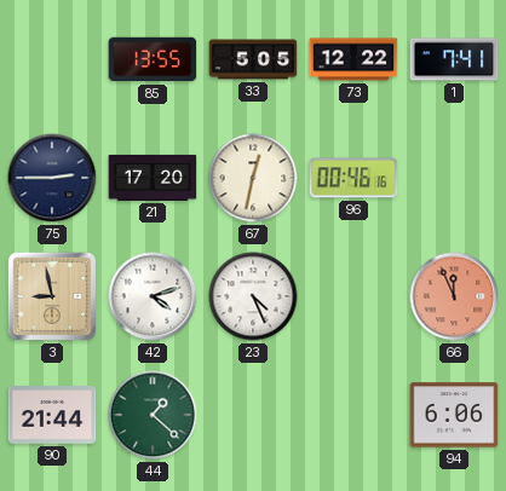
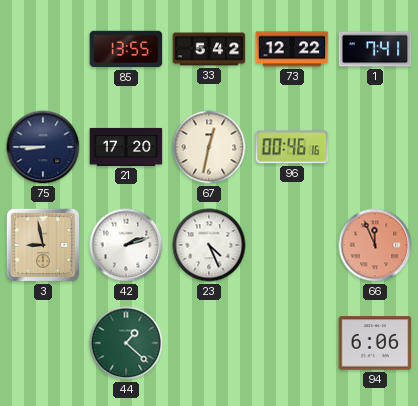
33: 5:05 -> 5:42
75: 2:45 -> 8:45
42: 4:12 -> 2:12
90: 21:44 -> none
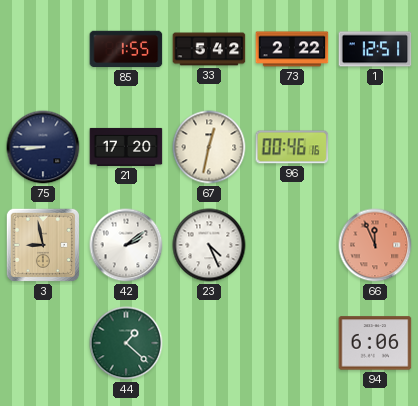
85: 13:55 -> 1:55
73: 12:22 -> 2:22
1: 7:41 -> 12:51
42: 2:12 -> 2:09
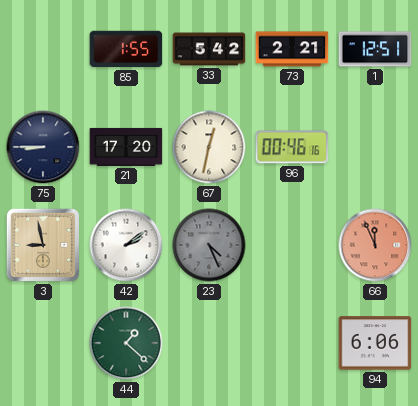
73: 2:22 -> 2:21
23 dial: white -> grey
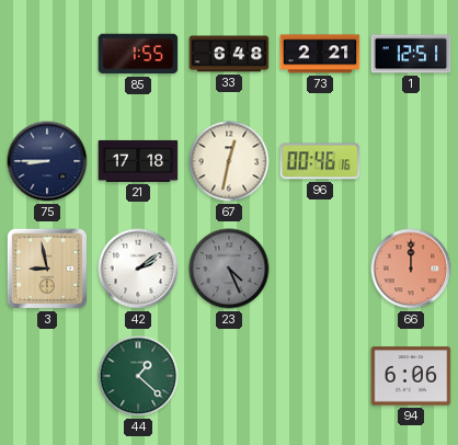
33: 5:42 -> 6:48
21: 17:20 -> 17:18
66: 11:56 -> 12:00
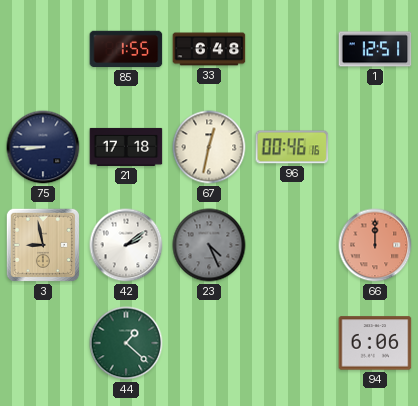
73: 2:21 -> none
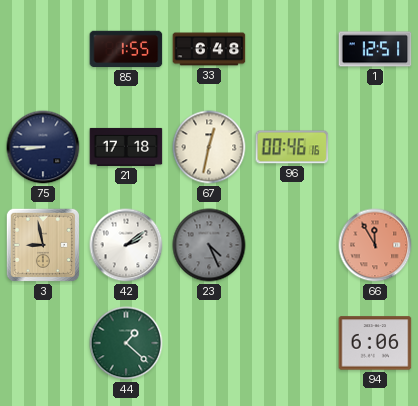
66: 12:00 -> 11:55
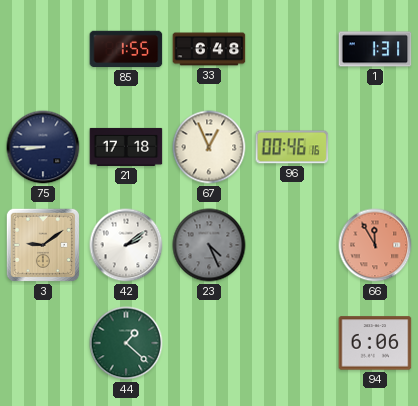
1: 12:51 -> 1:31
67: 12:32 -> 12:56
3: 8:58 -> 9:09
